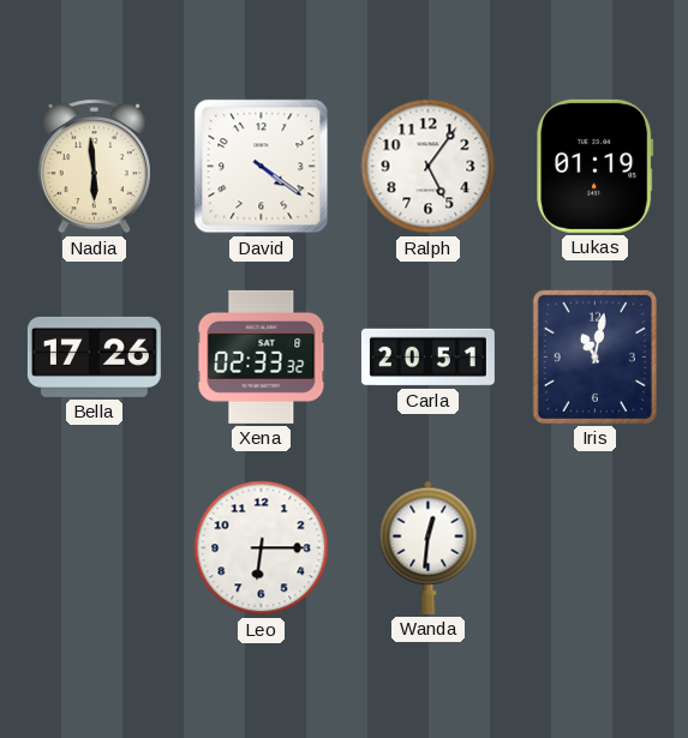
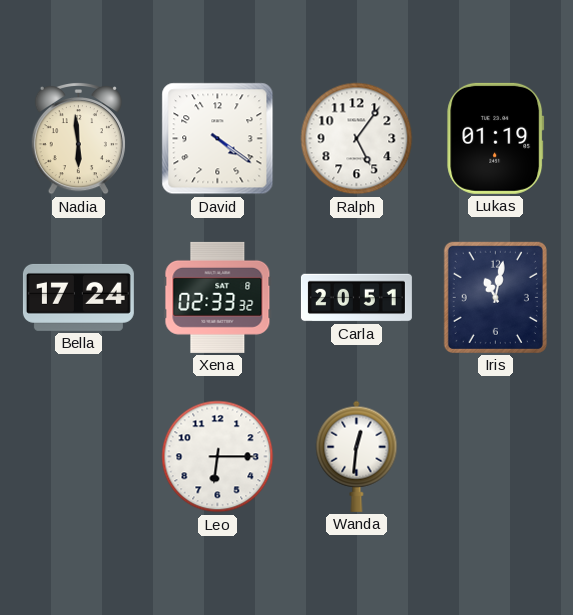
Bella: 17:26 -> 17:24
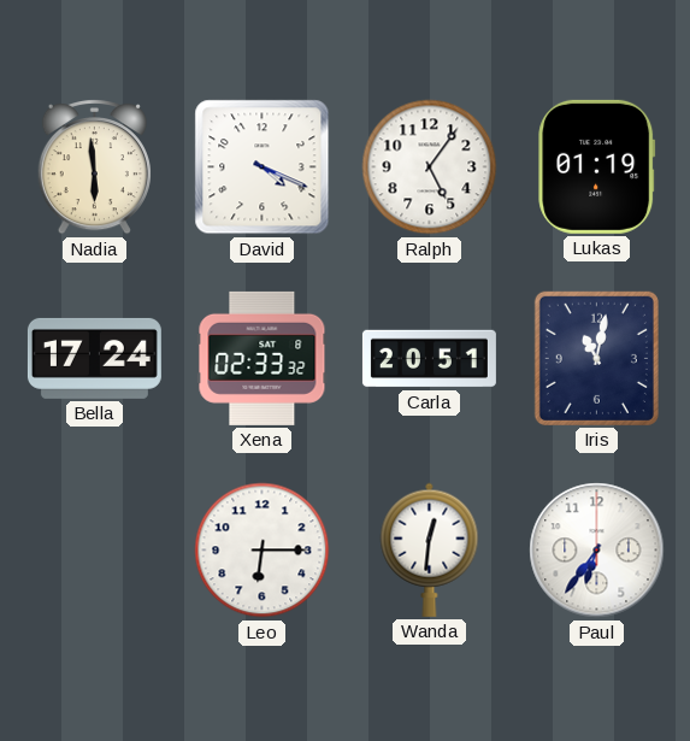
David: 4:21 -> 4:19
Paul: none -> 6:36
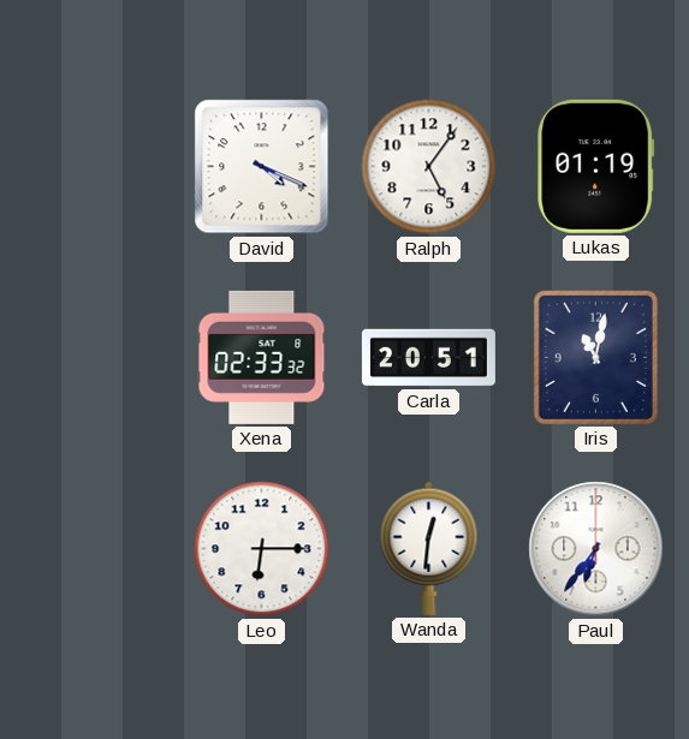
Nadia: 5:59 -> none
Bella: 17:24 -> none
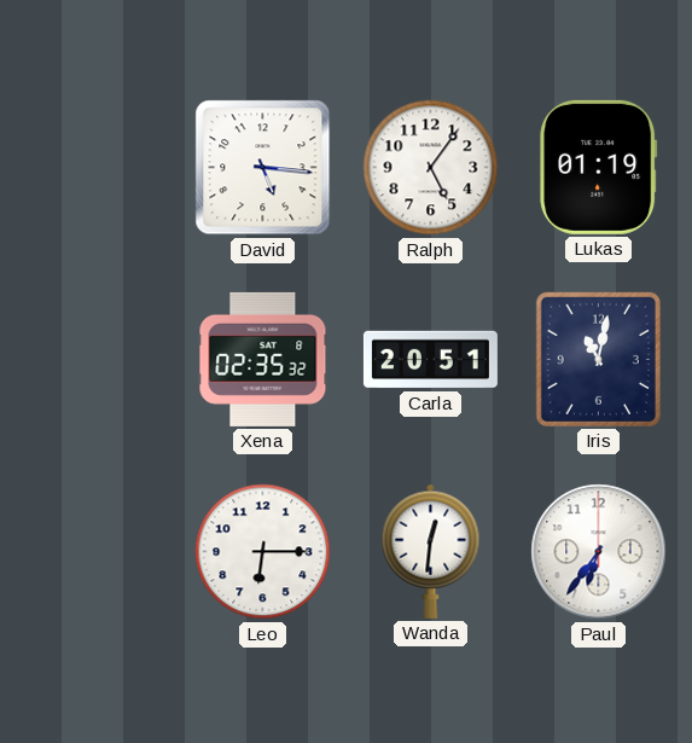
David: 4:19 -> 5:16
Xena: 02:33 -> 02:35
